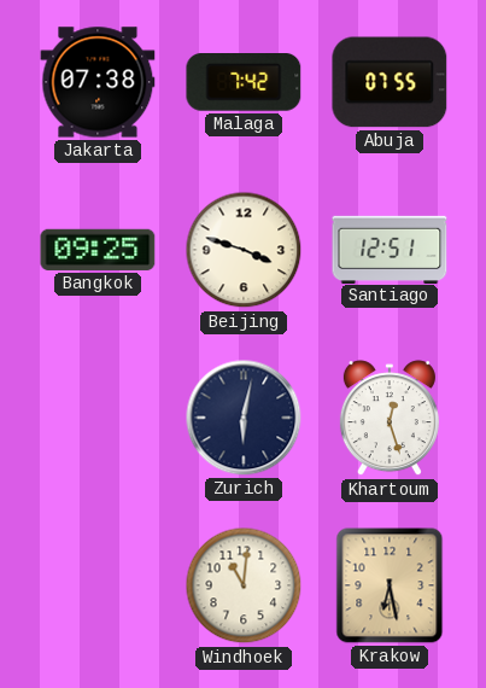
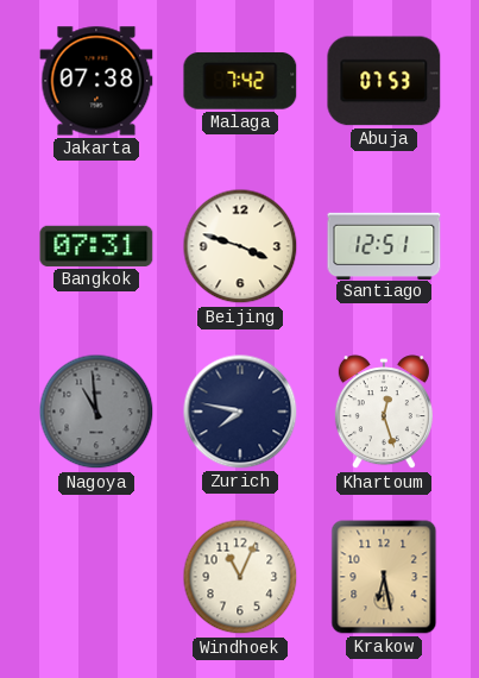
Abuja: 07:55 -> 07:53
Bangkok: 09:25 -> 07:31
Nagoya: none -> 10:59
Zurich: 6:02 -> 7:47
Windhoek: 11:01 -> 11:04
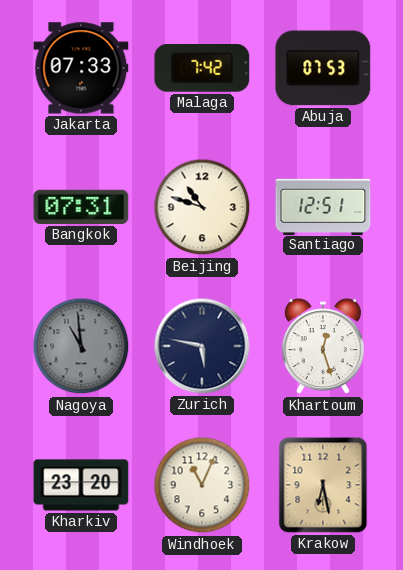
Jakarta: 07:38 -> 07:33
Beijing: 3:48 -> 10:48
Zurich: 7:47 -> 5:47
Kharkiv: none -> 23:20
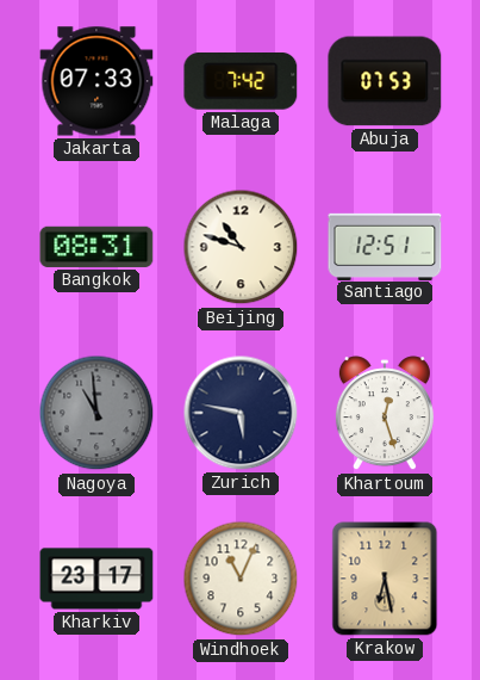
Bangkok: 07:31 -> 08:31
Kharkiv: 23:20 -> 23:17
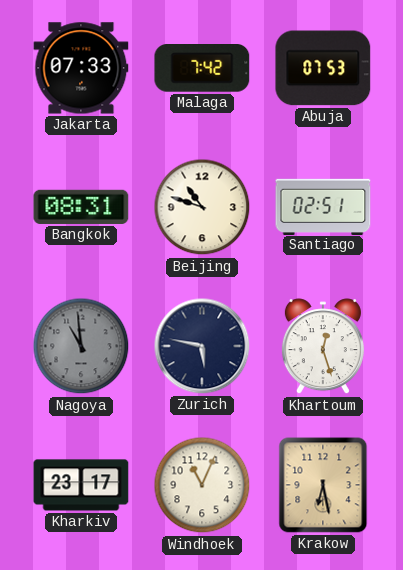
Santiago: 12:51 -> 02:51
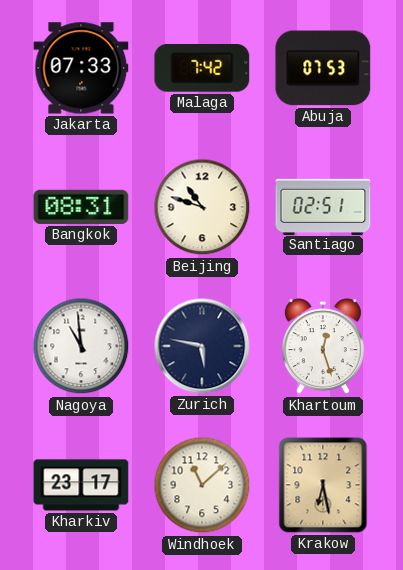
Nagoya dial: grey -> white
Windhoek: 11:04 -> 11:08
